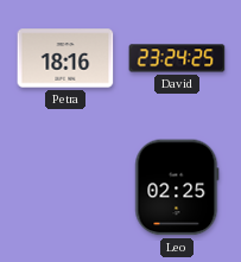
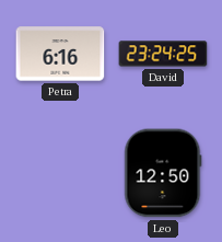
Petra: 18:16 -> 6:16
Leo: 02:25 -> 12:50
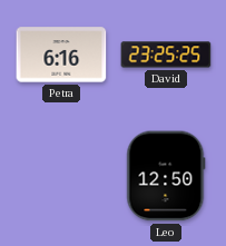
David: 23:24 -> 23:25
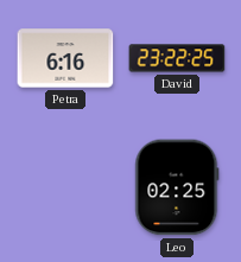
David: 23:25 -> 23:22
Leo: 12:50 -> 02:25
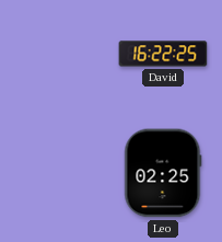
Petra: 6:16 -> none
David: 23:22 -> 16:22
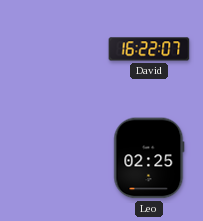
David: 16:22:25 -> 16:22:07
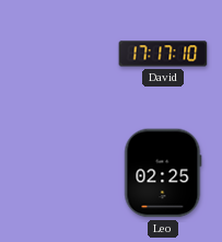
David: 16:22 -> 17:17
